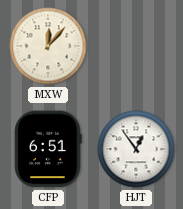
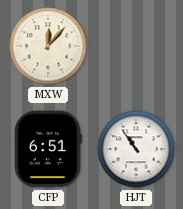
HJT: 12:54 -> 10:54
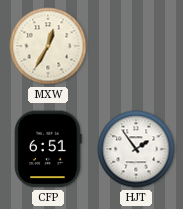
MXW: 12:07 -> 12:35
HJT: 10:54 -> 1:54
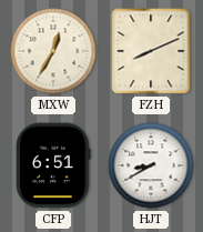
FZH: none -> 8:11
HJT: 1:54 -> 8:40
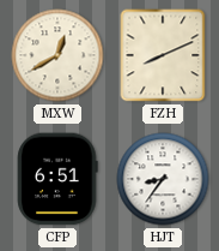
MXW: 12:35 -> 12:40
HJT: 8:40 -> 8:36
